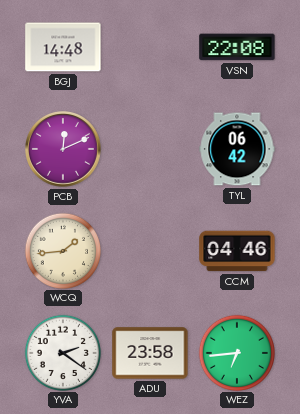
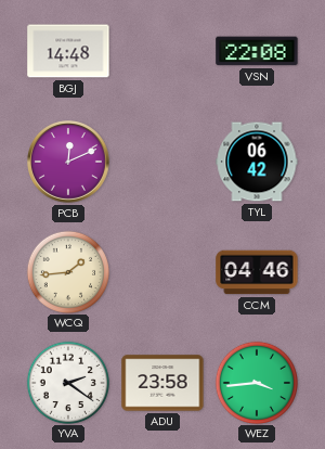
WEZ: 6:44 -> 3:44
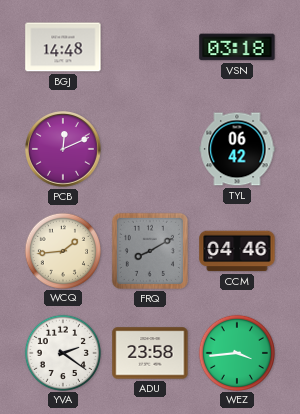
VSN: 22:08 -> 03:18
FRQ: none -> 8:10
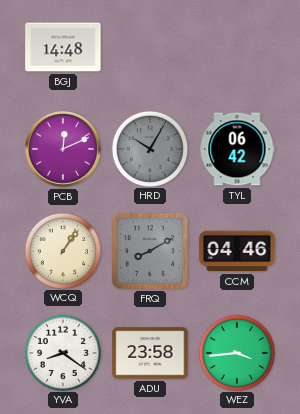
VSN: 03:18 -> none
HRD: none -> 10:05
WCQ: 1:44 -> 1:06
YVA: 2:21 -> 8:21
